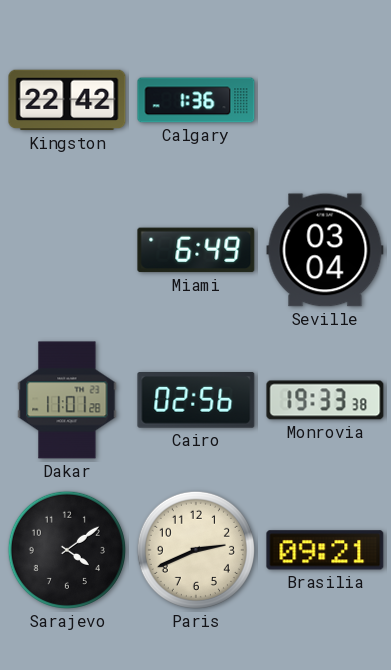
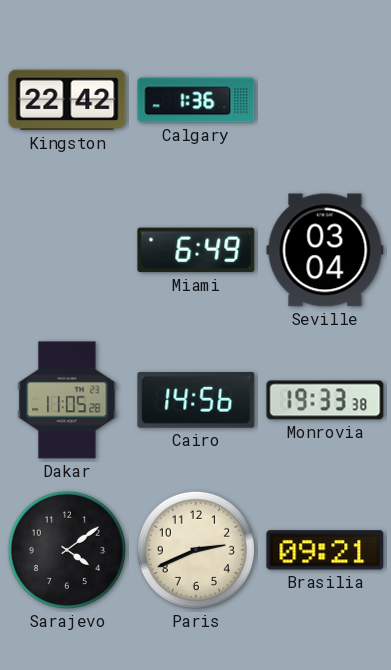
Dakar: 11:01 -> 11:05
Cairo: 02:56 -> 14:56
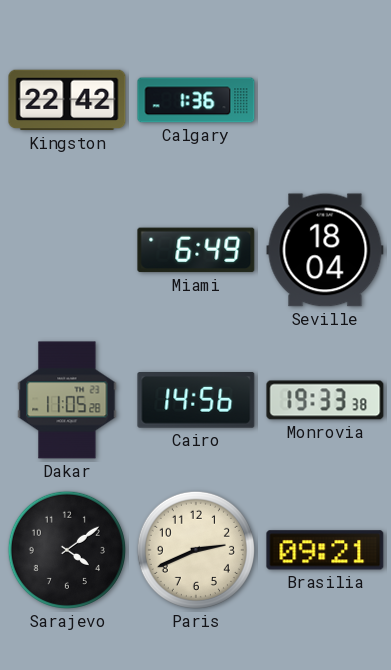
Seville: 03:04 -> 18:04
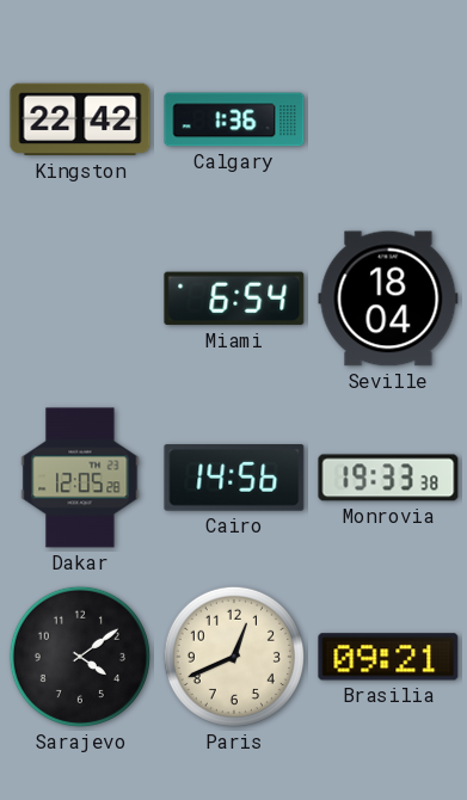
Miami: 6:49 -> 6:54
Dakar: 11:05 -> 12:05
Paris: 2:41 -> 12:41
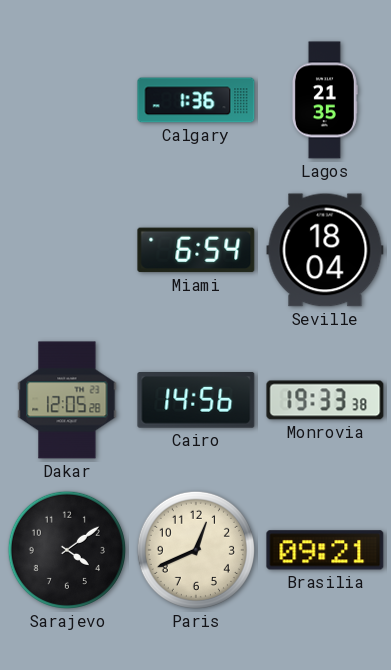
Kingston: 22:42 -> none
Lagos: none -> 21:35
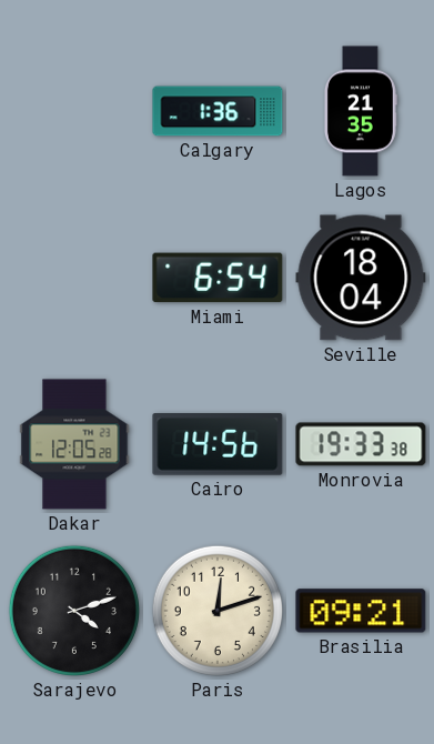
Sarajevo: 4:09 -> 4:12
Paris: 12:41 -> 12:12
